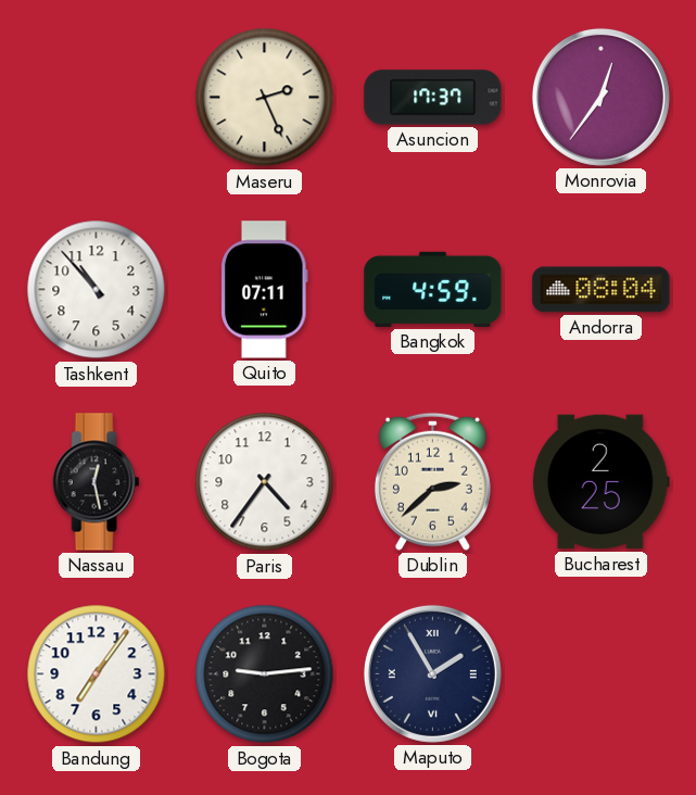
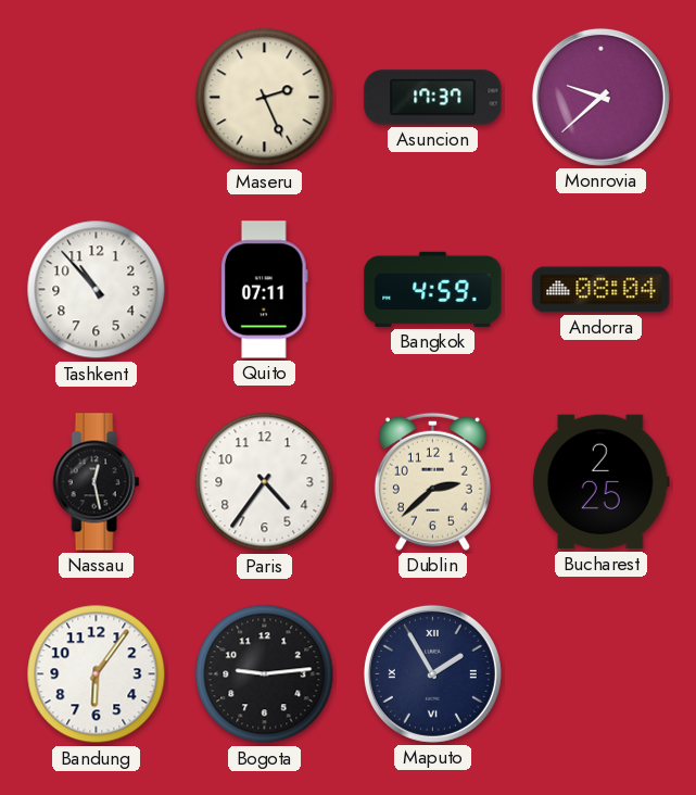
Monrovia: 12:36 -> 9:38
Bandung: 7:06 -> 6:06
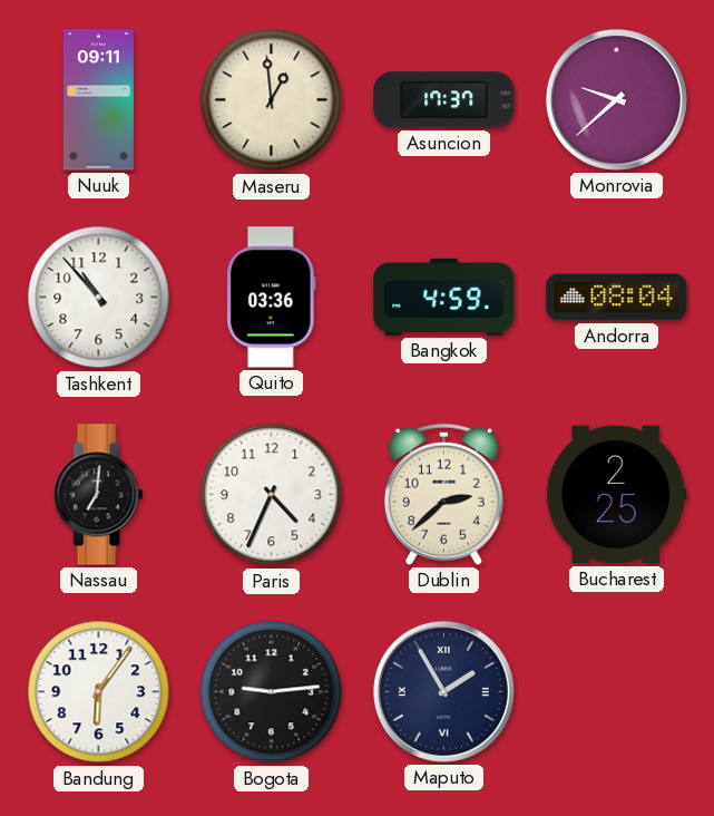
Nuuk: none -> 09:11
Maseru: 2:26 -> 12:59
Quito: 07:11 -> 03:36
Nassau: 12:28 -> 7:01
Paris: 4:36 -> 4:34
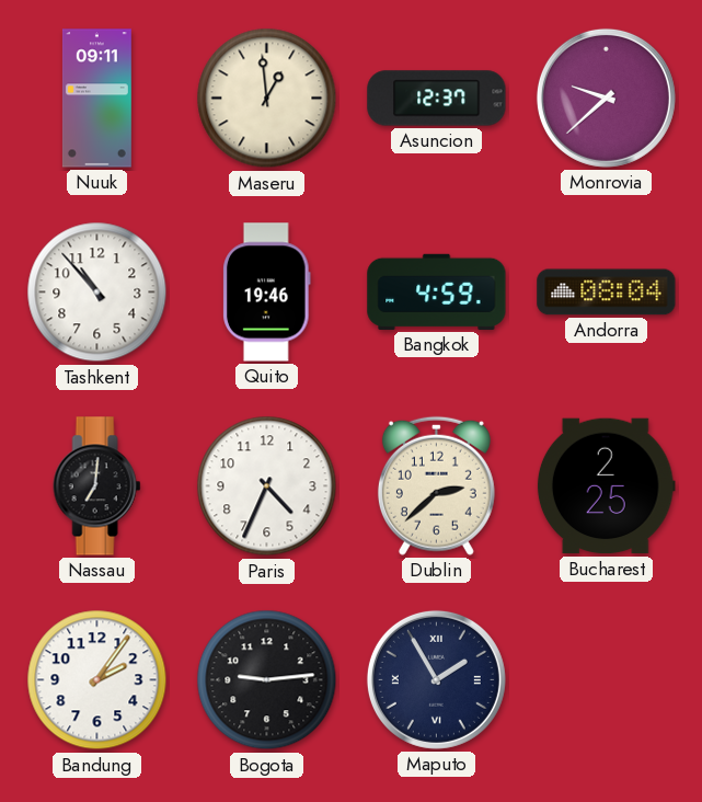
Asuncion: 17:37 -> 12:37
Quito: 03:36 -> 19:46
Bandung: 6:06 -> 2:06
